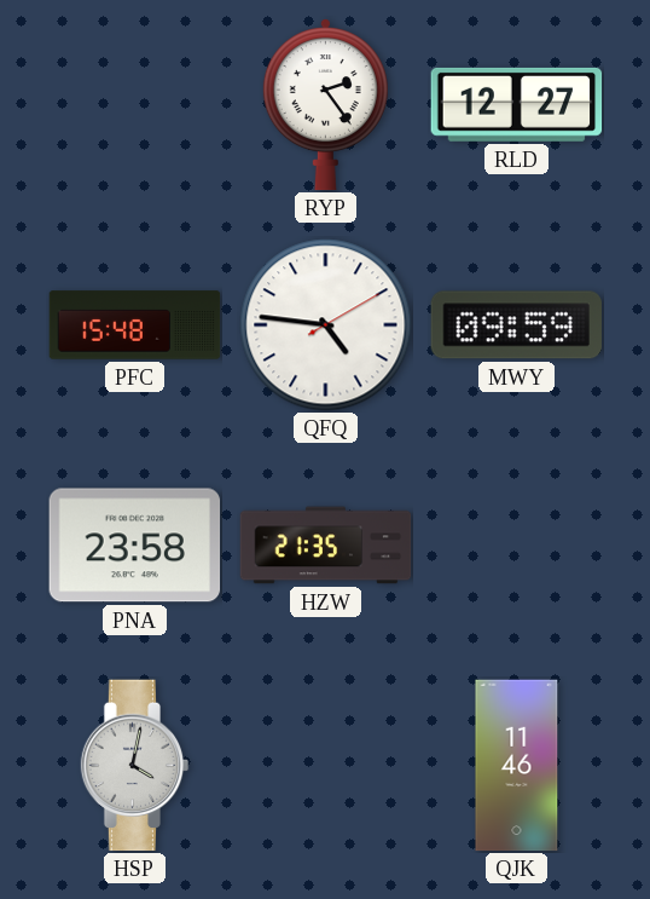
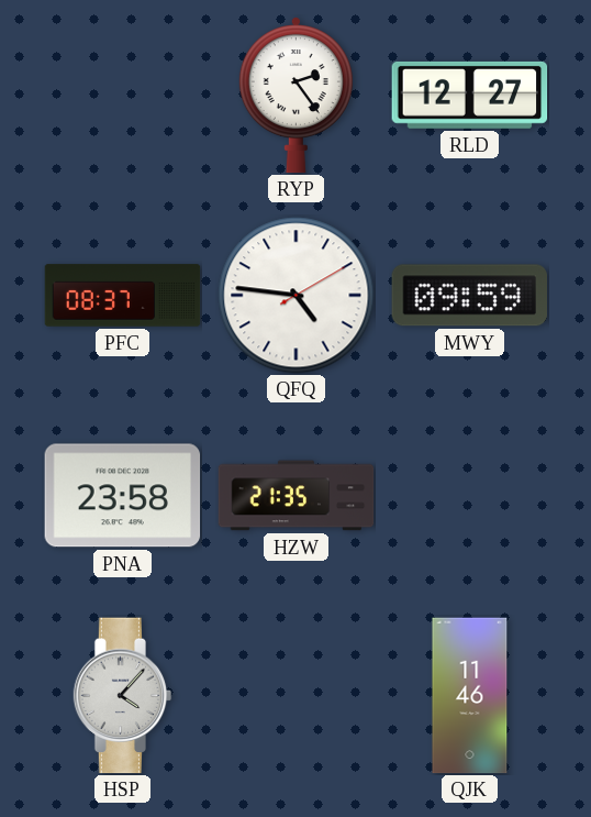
PFC: 15:48 -> 08:37
HSP: 4:02 -> 4:07
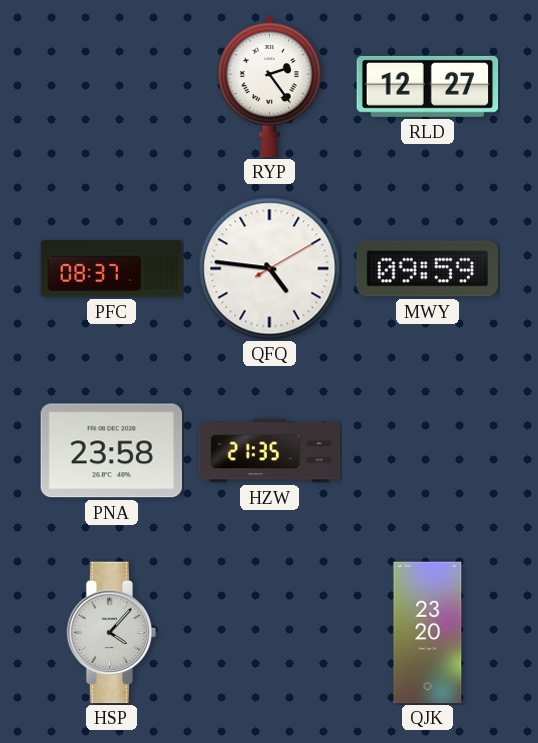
QJK: 11:46 -> 23:20
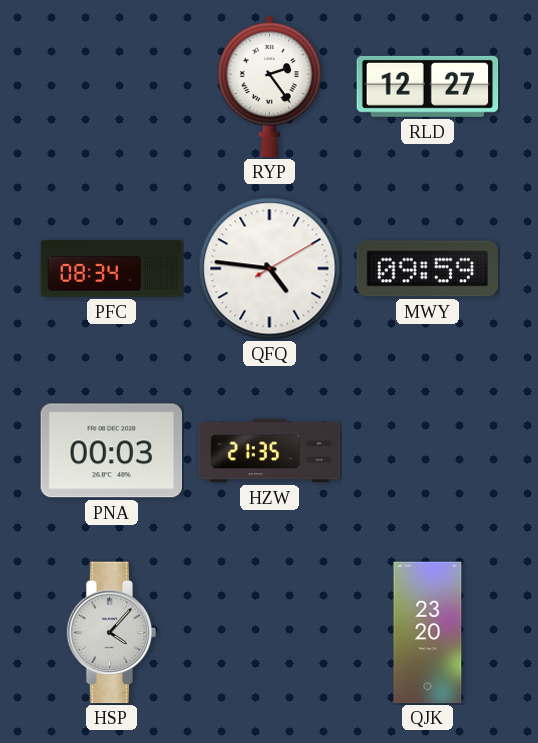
PFC: 08:37 -> 08:34
PNA: 23:58 -> 00:03
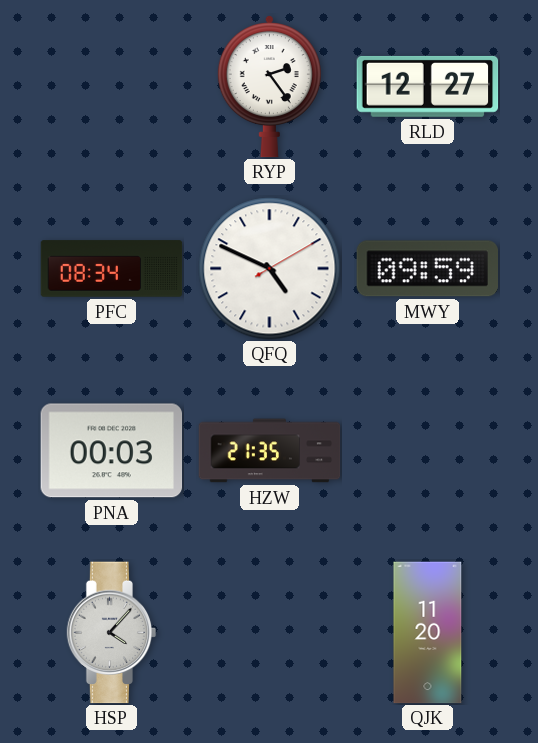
QFQ: 4:46 -> 4:49
QJK: 23:20 -> 11:20
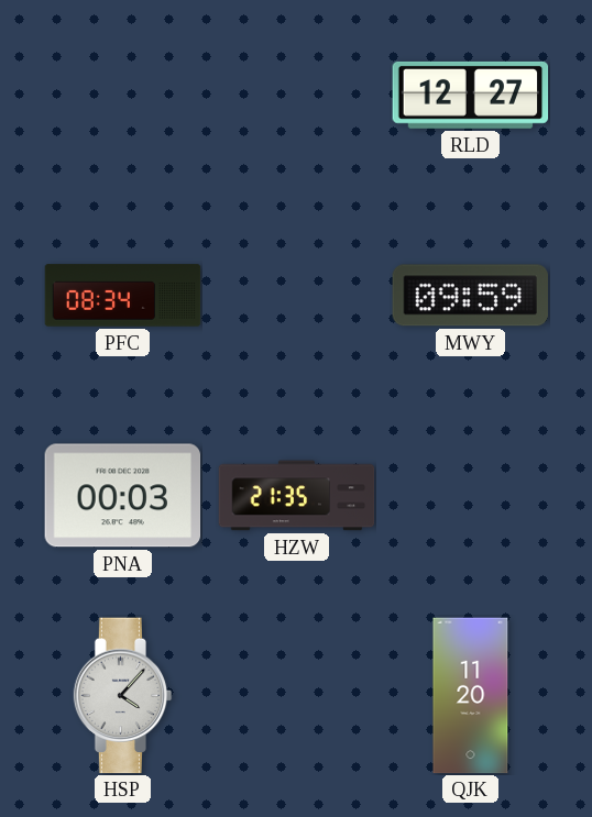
RYP: 2:24 -> none
QFQ: 4:49 -> none
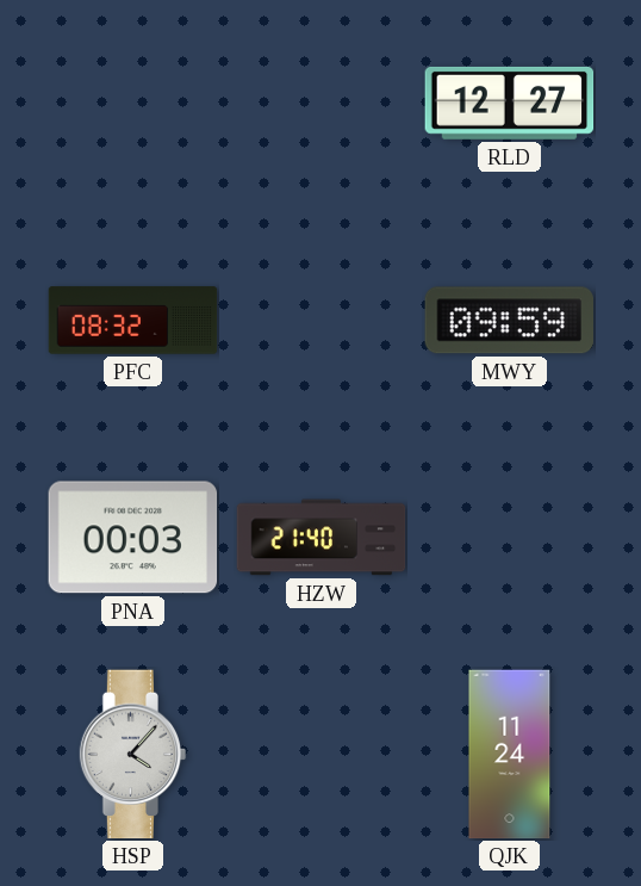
PFC: 08:34 -> 08:32
HZW: 21:35 -> 21:40
QJK: 11:20 -> 11:24
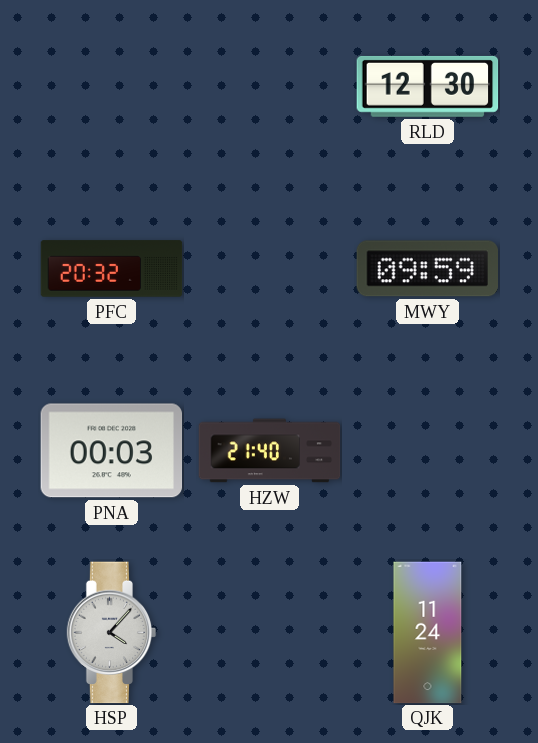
RLD: 12:27 -> 12:30
PFC: 08:32 -> 20:32
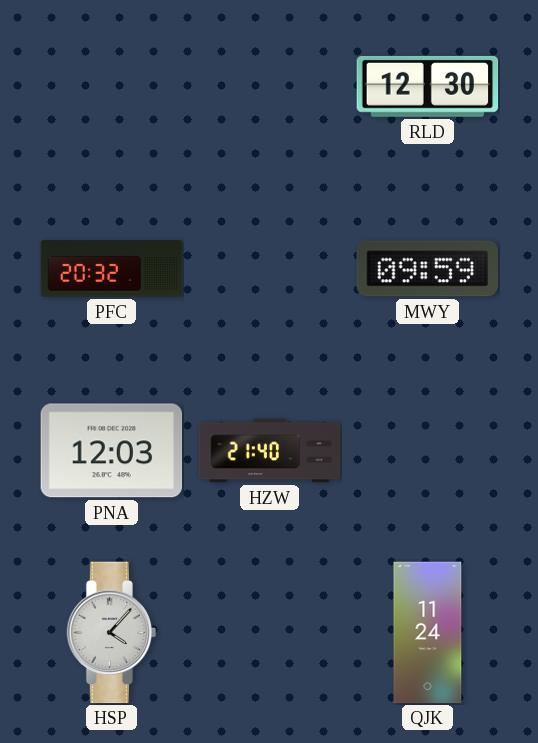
PNA: 00:03 -> 12:03
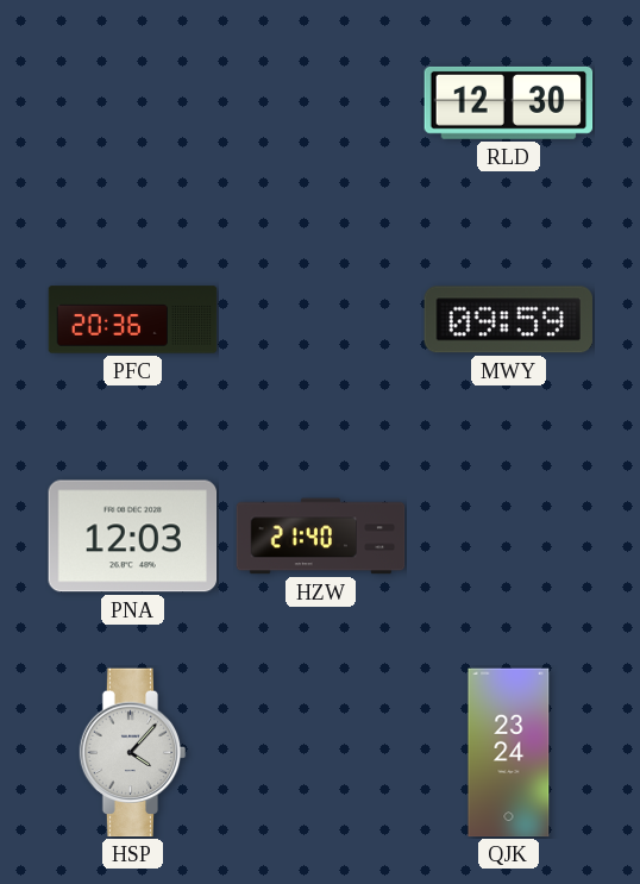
PFC: 20:32 -> 20:36
QJK: 11:24 -> 23:24
